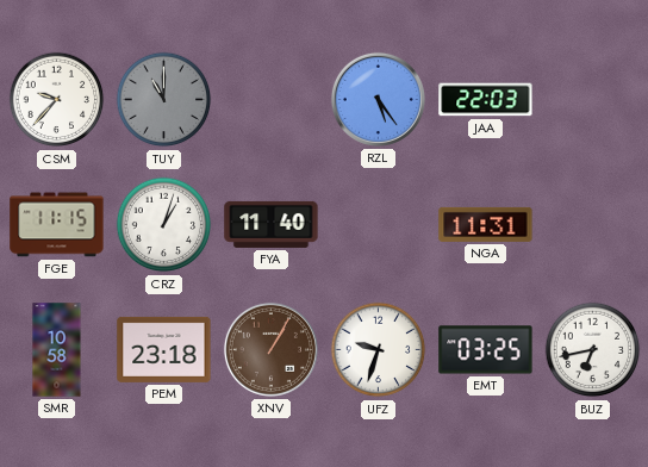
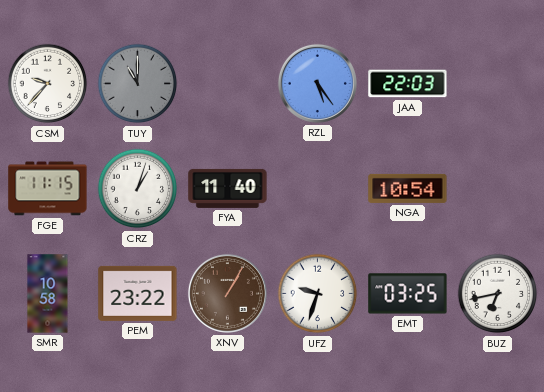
NGA: 11:31 -> 10:54
PEM: 23:18 -> 23:22
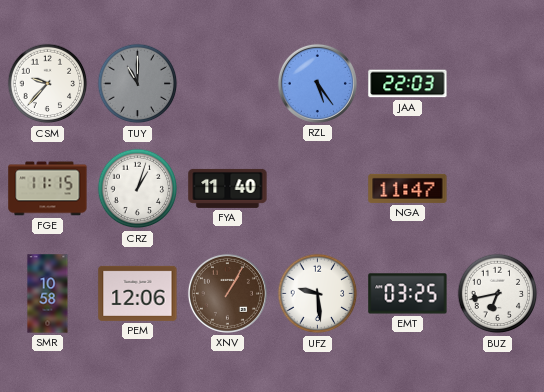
NGA: 10:54 -> 11:47
PEM: 23:22 -> 12:06
UFZ: 9:33 -> 9:29
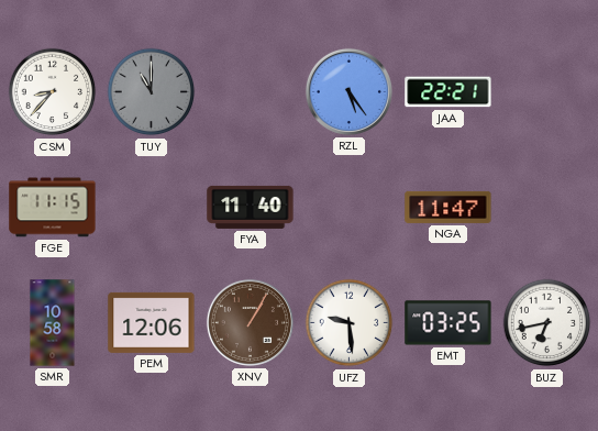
CSM: 9:37 -> 8:37
JAA: 22:03 -> 22:21
CRZ: 1:03 -> none
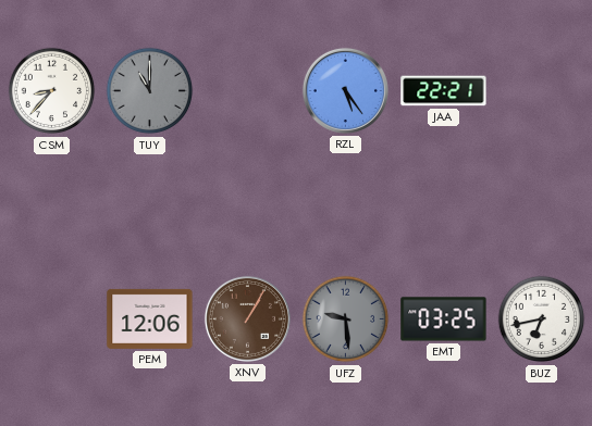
FGE: 11:15 -> none
FYA: 11:40 -> none
NGA: 11:47 -> none
SMR: 10:58 -> none
UFZ dial: white -> grey
